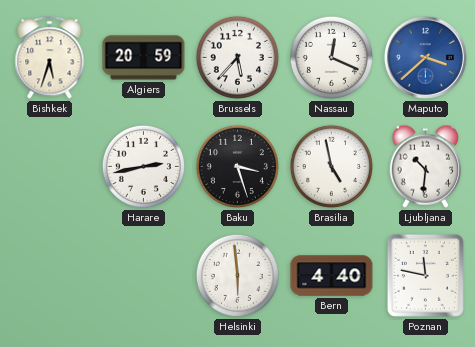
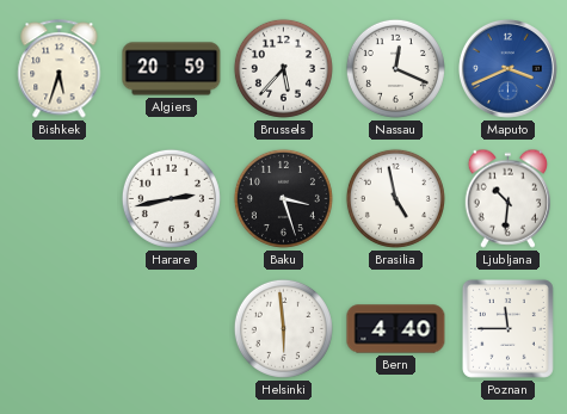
Maputo: 3:38 -> 3:41
Poznan: 11:47 -> 11:45
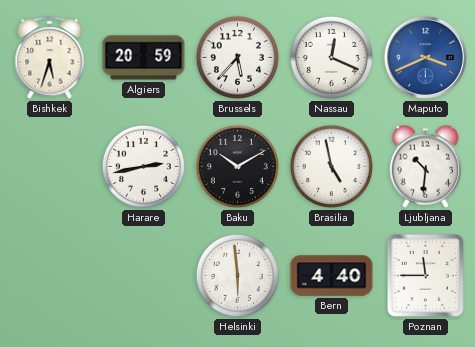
Baku: 3:27 -> 10:10
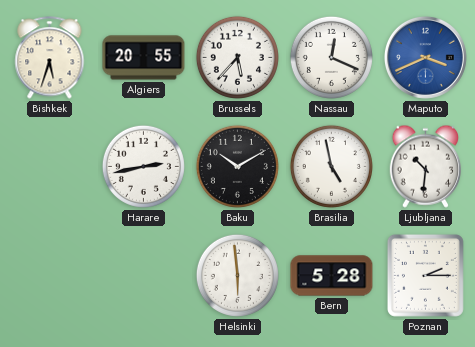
Algiers: 20:59 -> 20:55
Bern: 4:40 -> 5:28
Poznan: 11:45 -> 2:15
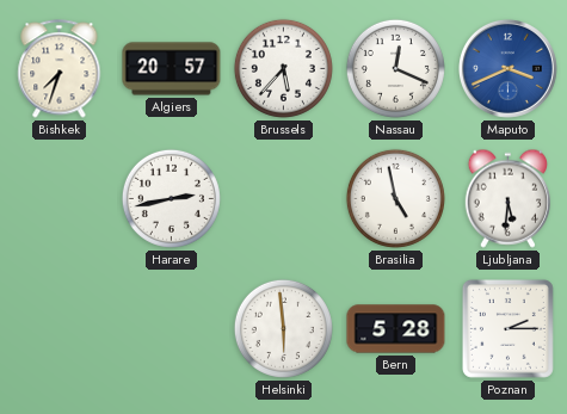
Bishkek: 5:33 -> 7:33
Algiers: 20:55 -> 20:57
Baku: 10:10 -> none
Ljubljana: 10:31 -> 5:31
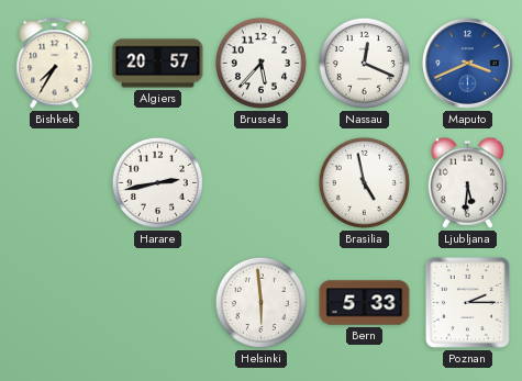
Bishkek: 7:33 -> 7:35
Bern: 5:28 -> 5:33
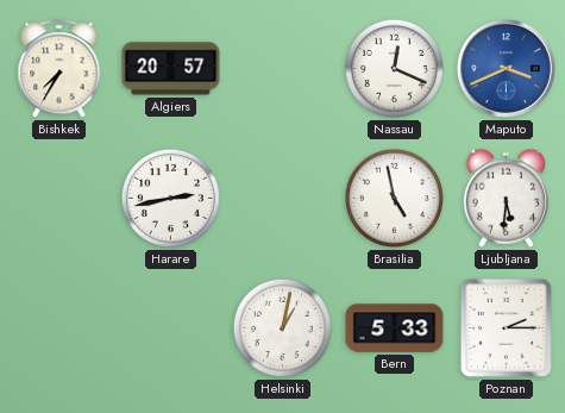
Brussels: 5:37 -> none
Helsinki: 5:59 -> 1:02
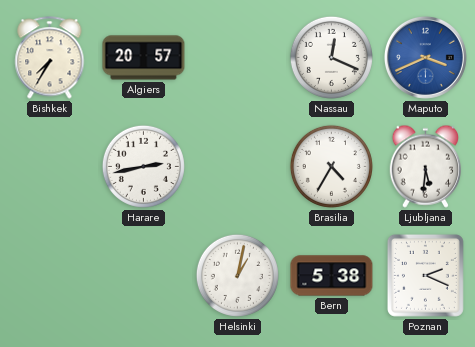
Brasilia: 4:58 -> 4:35
Bern: 5:33 -> 5:38
Poznan: 2:15 -> 2:19
